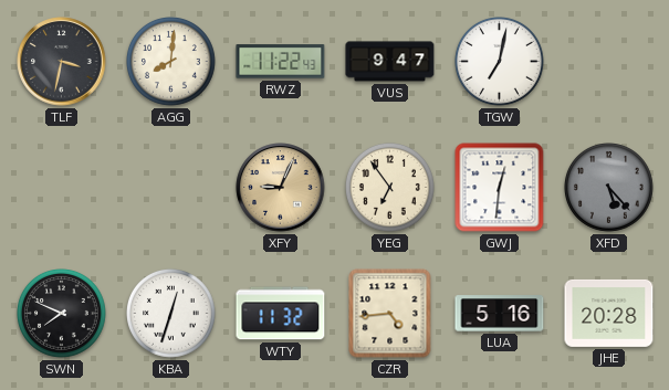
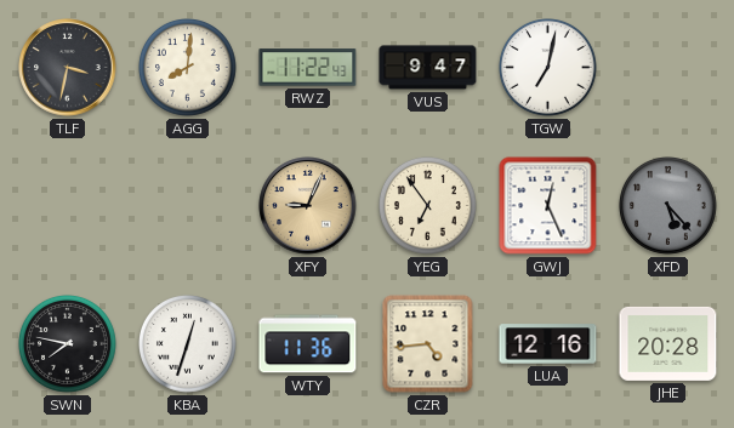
GWJ: 12:31 -> 12:26
SWN: 7:49 -> 7:47
WTY: 11:32 -> 11:36
LUA: 5:16 -> 12:16
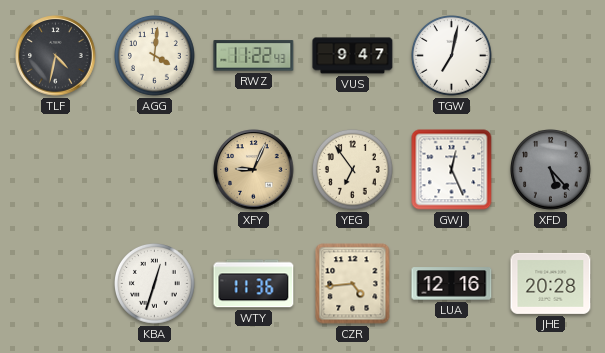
TLF: 3:32 -> 4:32
AGG: 8:01 -> 4:01
SWN: 7:47 -> none
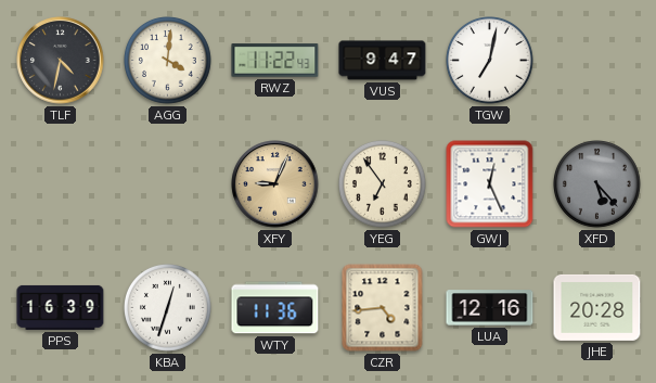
PPS: none -> 16:39
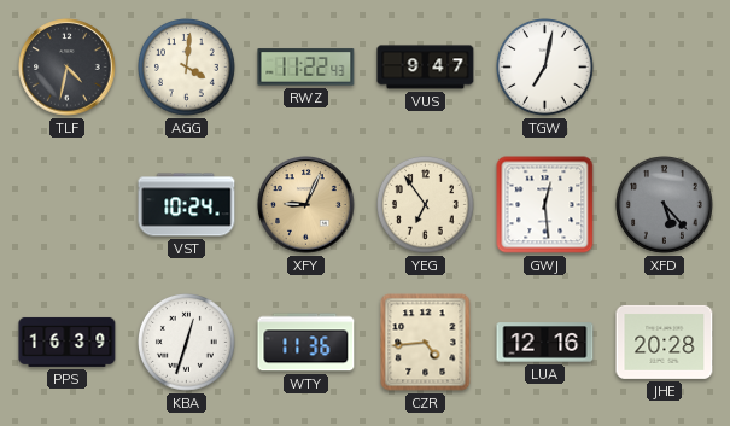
VST: none -> 10:24
GWJ: 12:26 -> 12:29
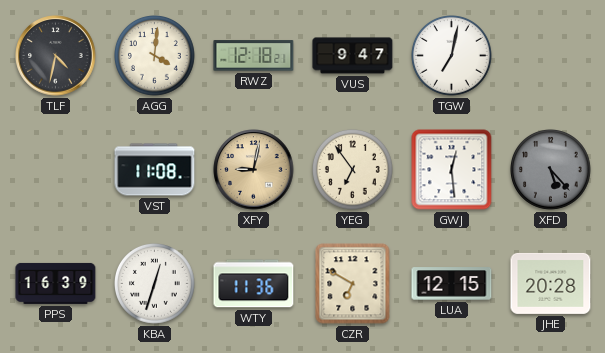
RWZ: 11:22 -> 12:18
VST: 10:24 -> 11:08
XFY: 9:04 -> 9:02
CZR: 4:44 -> 6:50
LUA: 12:16 -> 12:15
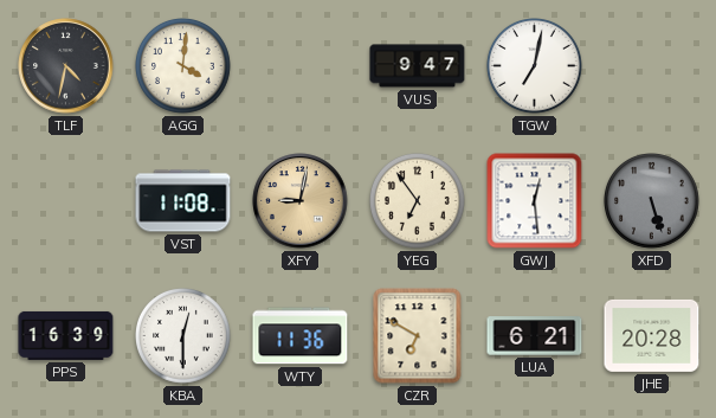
RWZ: 12:18 -> none
XFD: 5:23 -> 5:27
KBA: 12:33 -> 12:30
LUA: 12:15 -> 6:21
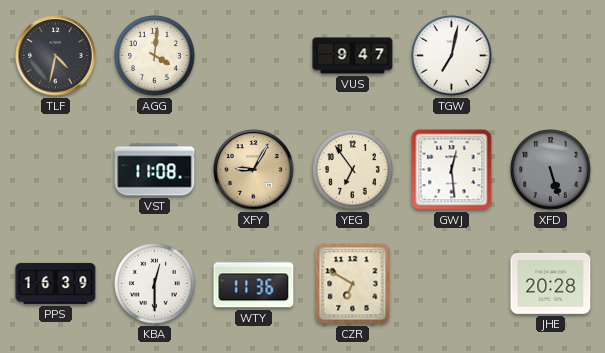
XFY: 9:02 -> 9:05
LUA: 6:21 -> none
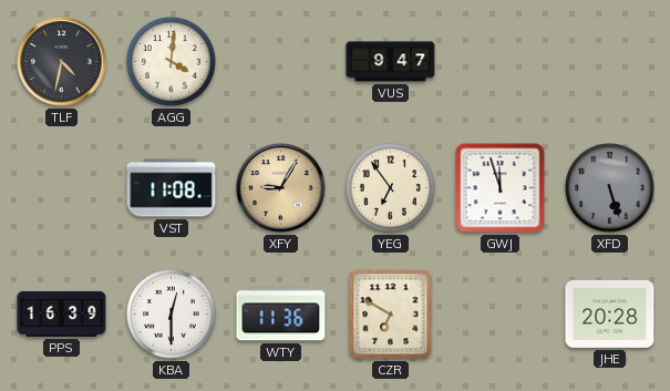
TGW: 7:02 -> none
GWJ: 12:29 -> 11:57
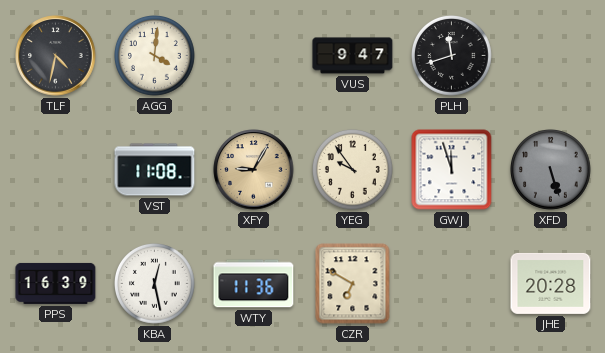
PLH: none -> 11:42
YEG: 6:54 -> 9:54
KBA: 12:30 -> 12:28
